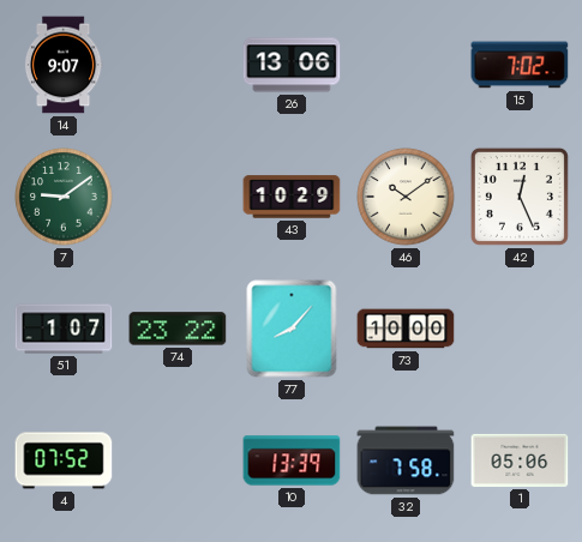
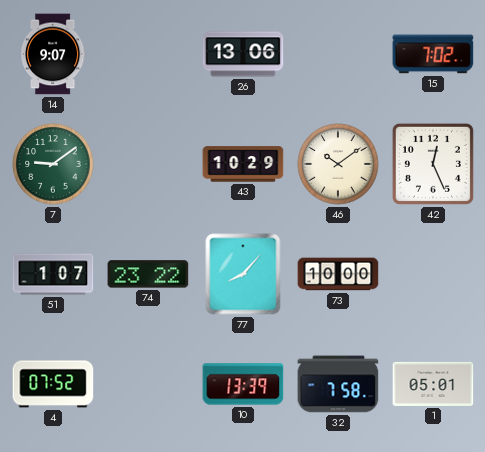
1: 05:06 -> 05:01
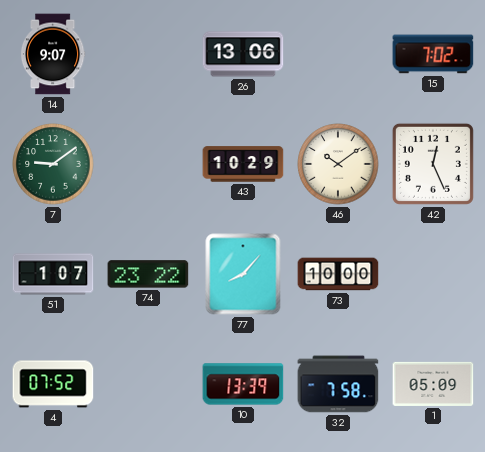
1: 05:01 -> 05:09
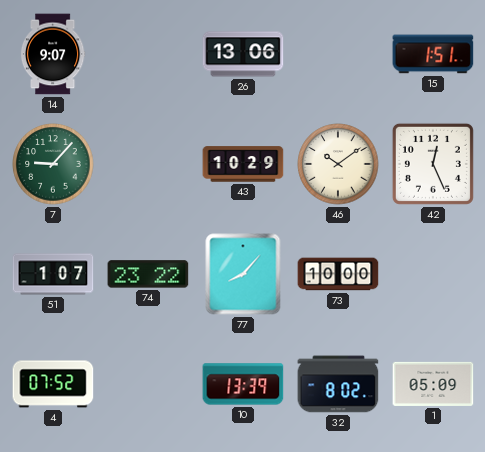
15: 7:02 -> 1:51
7: 9:09 -> 9:07
32: 7:58 -> 8:02
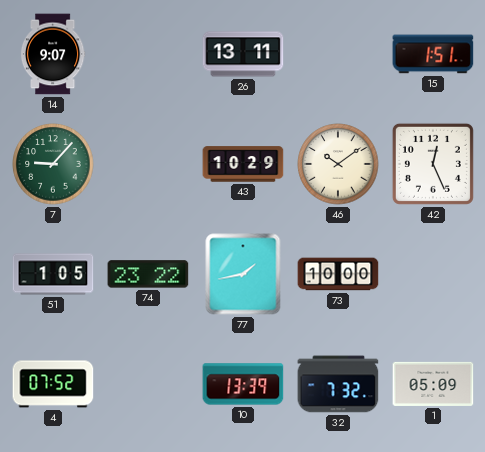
26: 13:06 -> 13:11
51: 1:07 -> 1:05
77: 8:07 -> 1:43
32: 8:02 -> 7:32
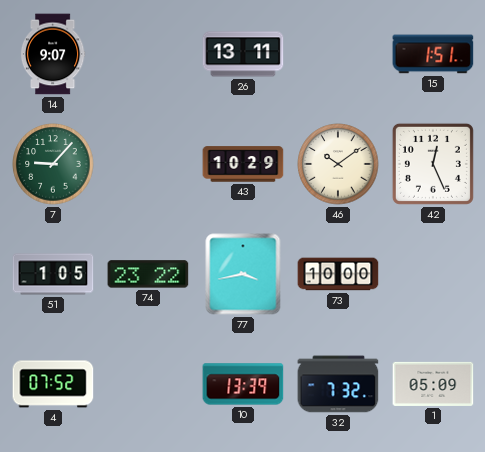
77: 1:43 -> 3:43
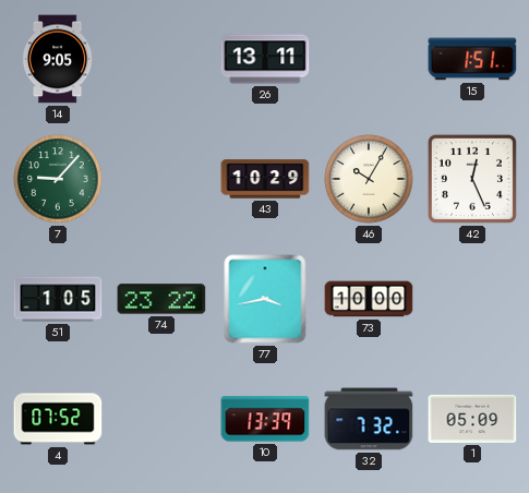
14: 9:07 -> 9:05
46: 10:09 -> 10:05
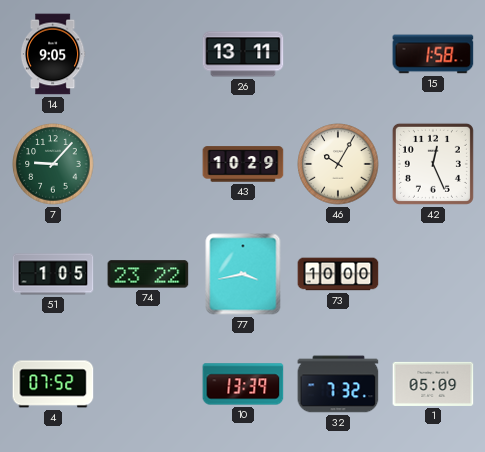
15: 1:51 -> 1:58
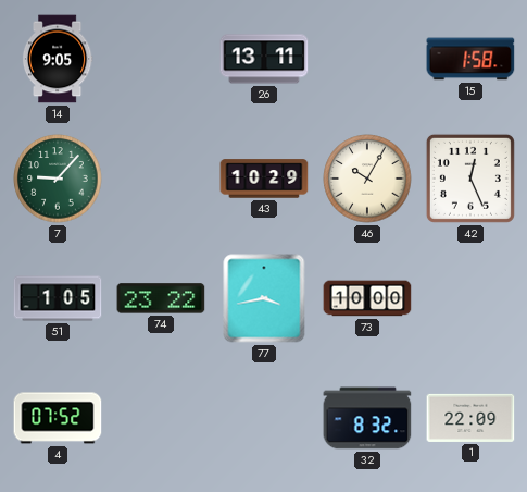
10: 13:39 -> none
32: 7:32 -> 8:32
1: 05:09 -> 22:09
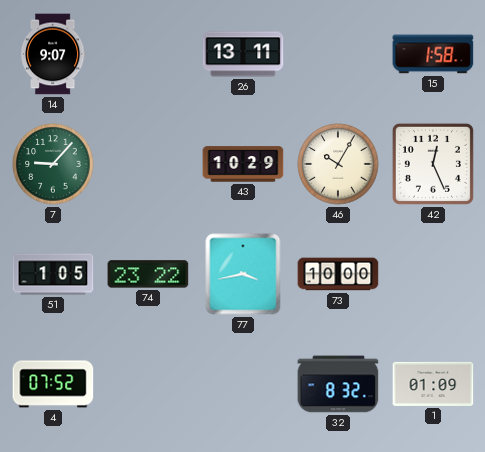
14: 9:05 -> 9:07
1: 22:09 -> 01:09
